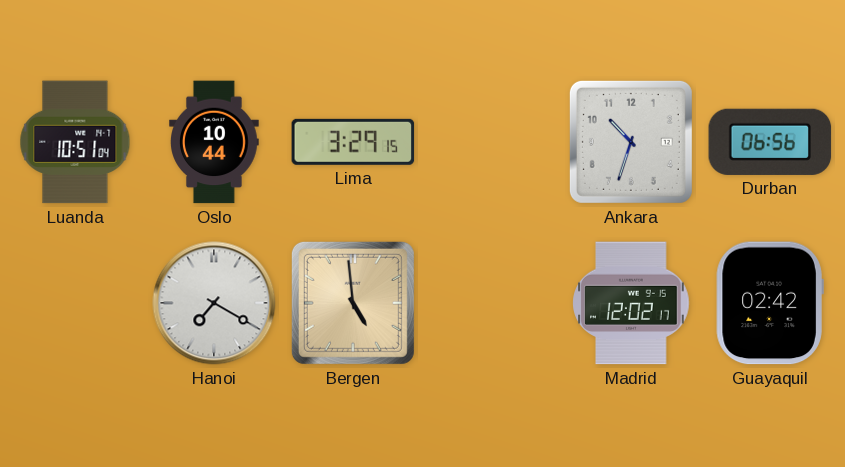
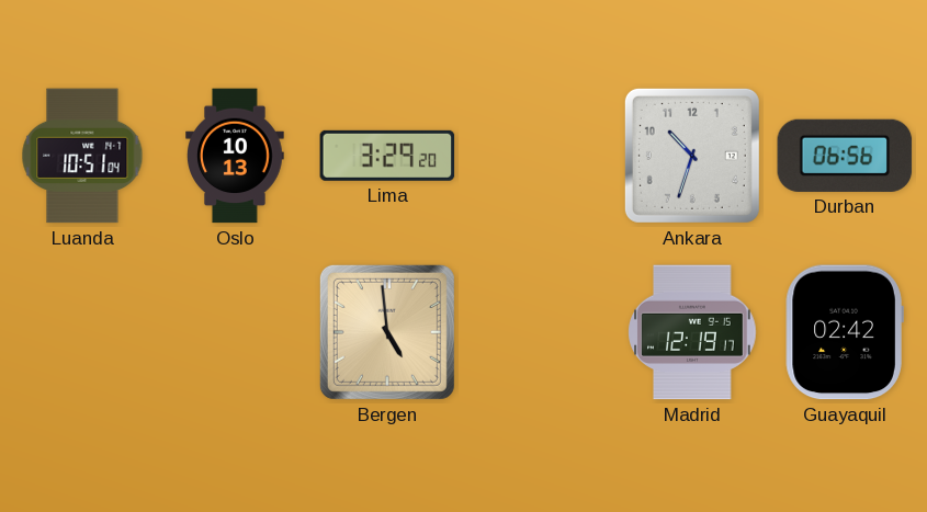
Oslo: 10:44 -> 10:13
Lima: 3:29:15 -> 3:29:20
Hanoi: 7:20 -> none
Madrid: 12:02 -> 12:19
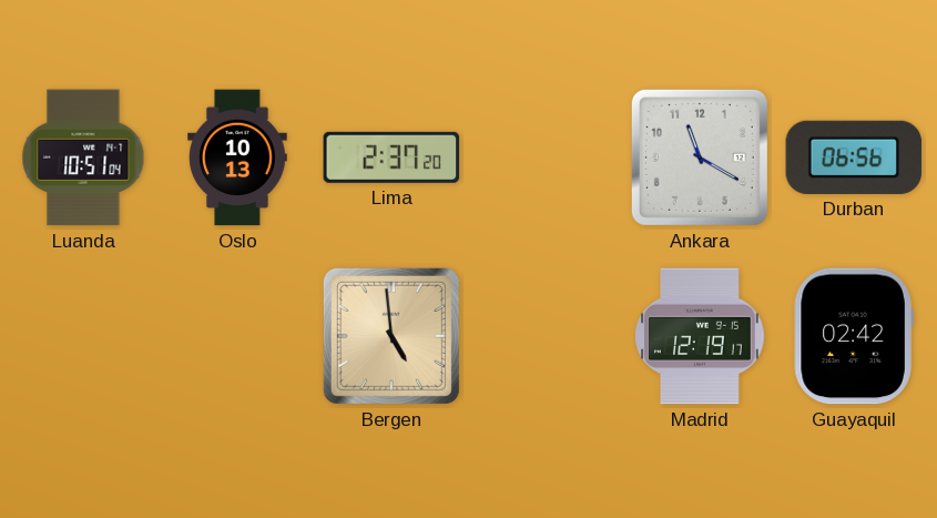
Lima: 3:29 -> 2:37
Ankara: 10:33 -> 11:20
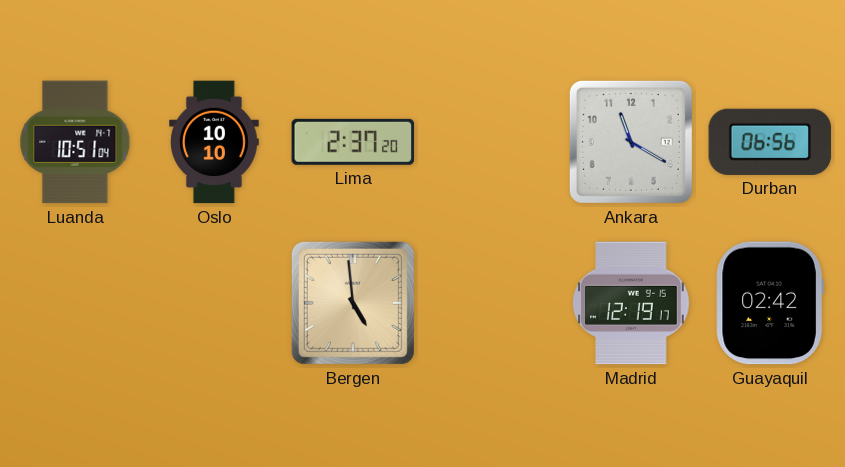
Oslo: 10:13 -> 10:10
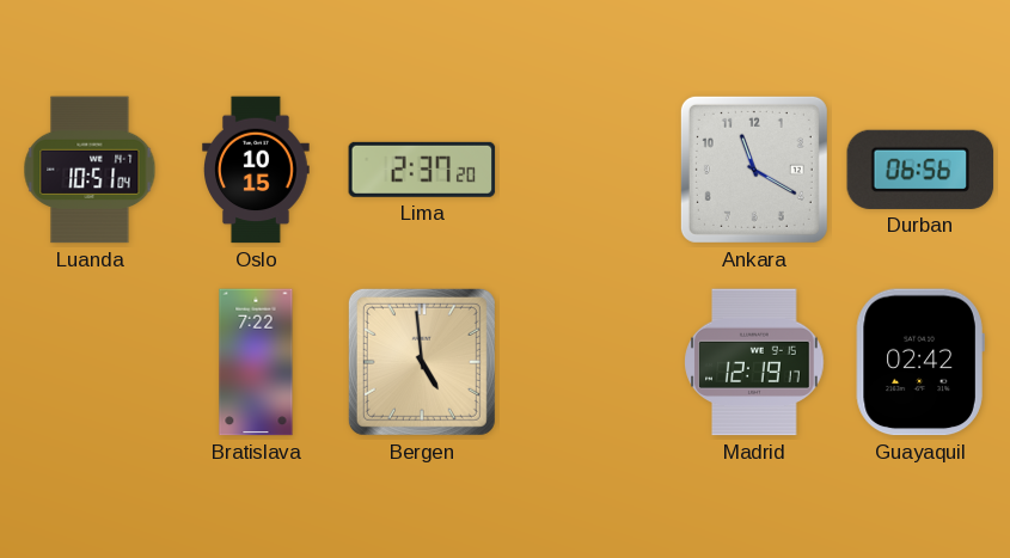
Oslo: 10:10 -> 10:15
Bratislava: none -> 7:22
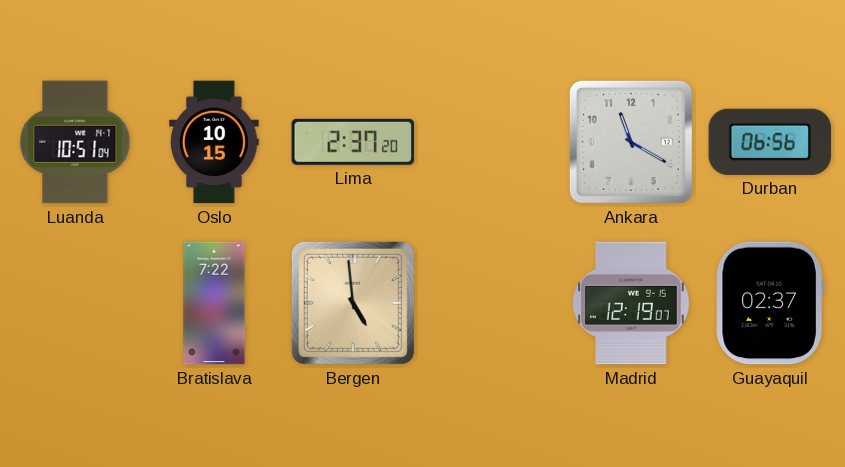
Madrid: 12:19:17 -> 12:19:07
Guayaquil: 02:42 -> 02:37
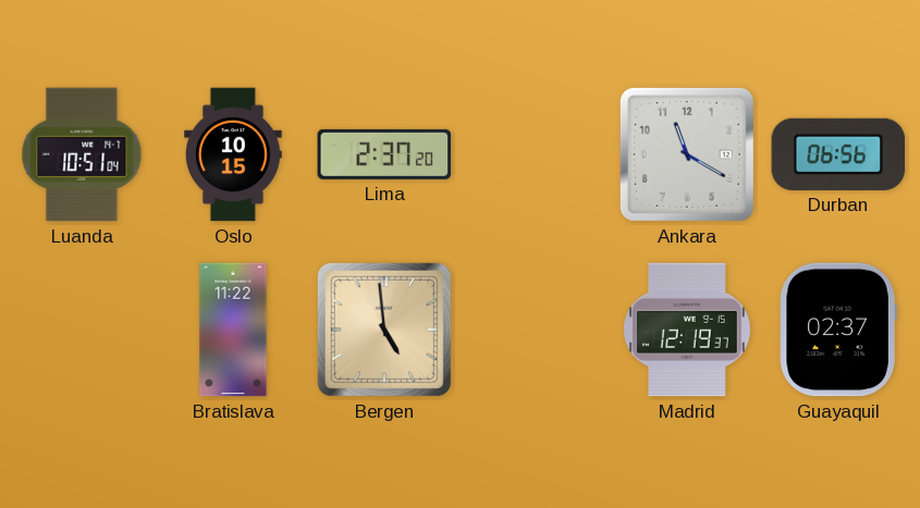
Bratislava: 7:22 -> 11:22
Madrid: 12:19:07 -> 12:19:37
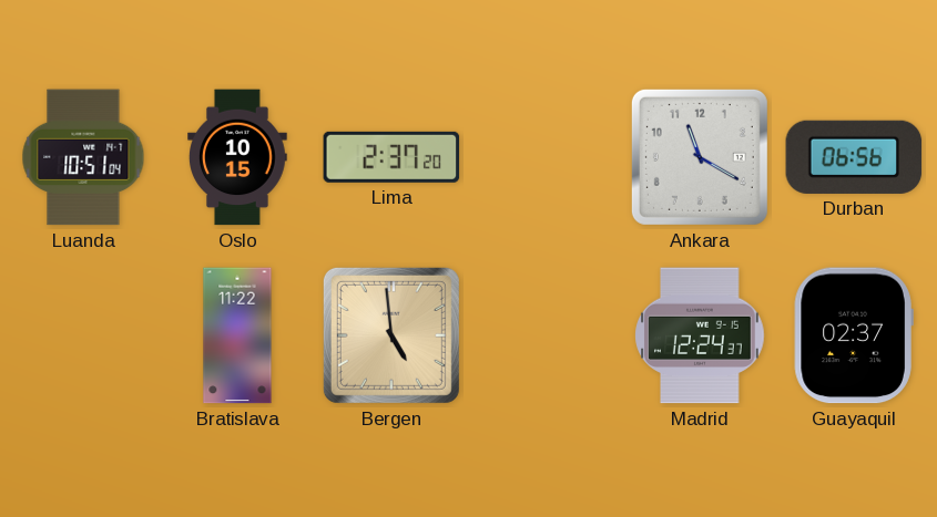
Madrid: 12:19 -> 12:24
